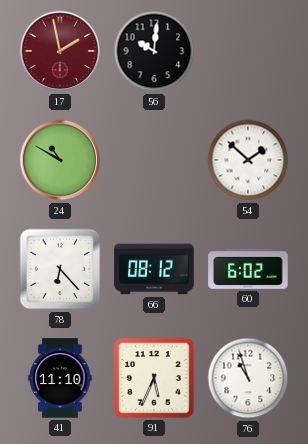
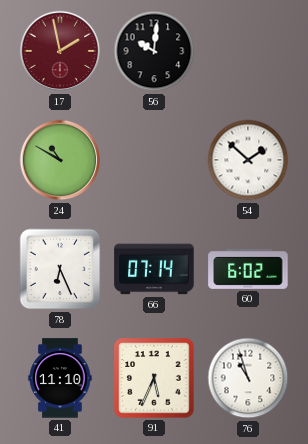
78: 6:23 -> 6:26
66: 08:12 -> 07:14
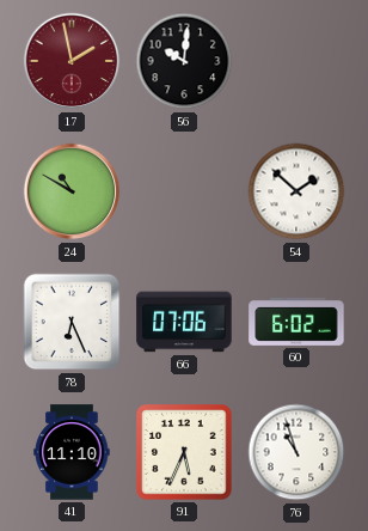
66: 07:14 -> 07:06
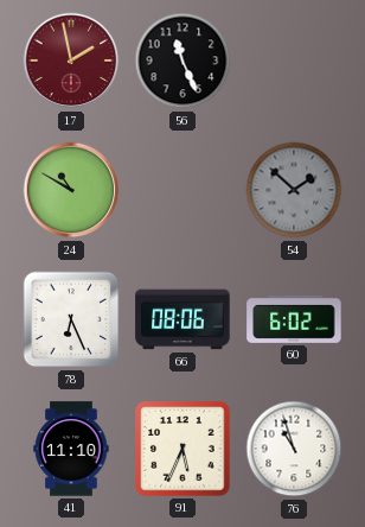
56: 10:01 -> 11:26
54 dial: white -> grey
66: 07:06 -> 08:06
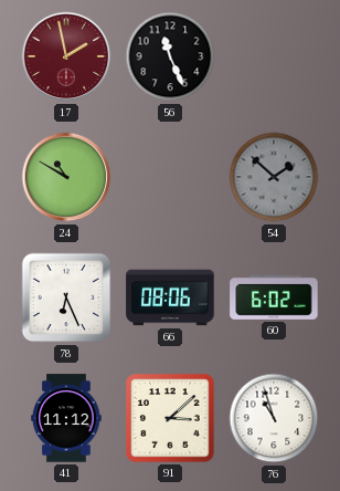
41: 11:10 -> 11:12
91: 5:34 -> 3:08
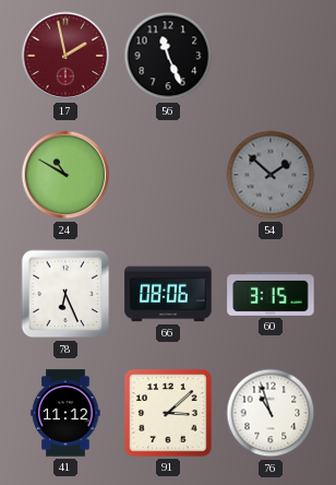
60: 6:02 -> 3:15
